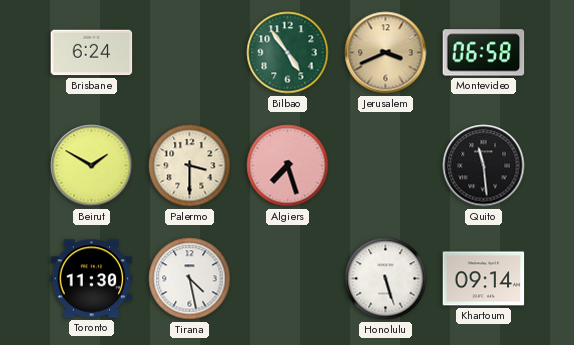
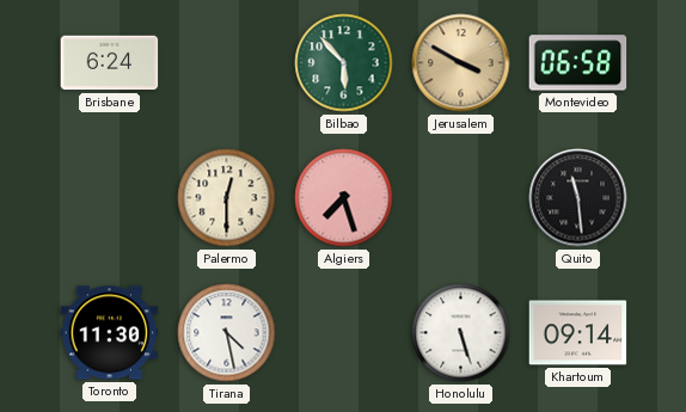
Bilbao: 4:54 -> 5:53
Jerusalem: 3:41 -> 3:50
Beirut: 1:50 -> none
Palermo: 3:30 -> 12:30
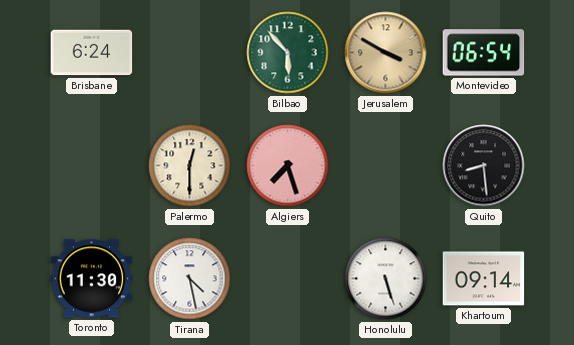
Montevideo: 06:58 -> 06:54
Quito: 11:29 -> 8:29
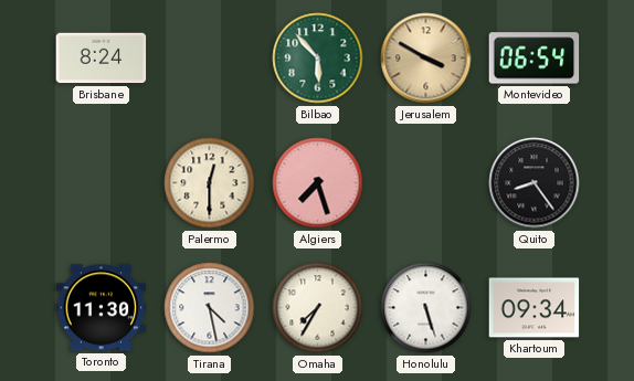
Brisbane: 6:24 -> 8:24
Quito: 8:29 -> 8:24
Omaha: none -> 7:35
Khartoum: 09:14 -> 09:34
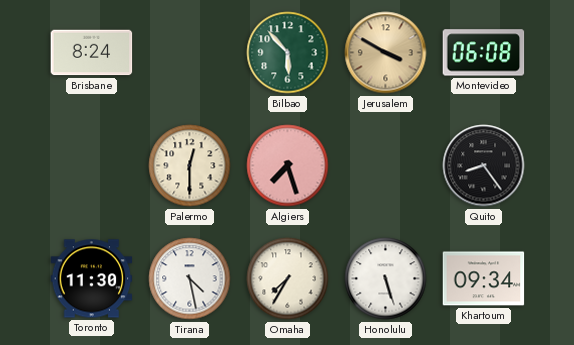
Montevideo: 06:54 -> 06:08
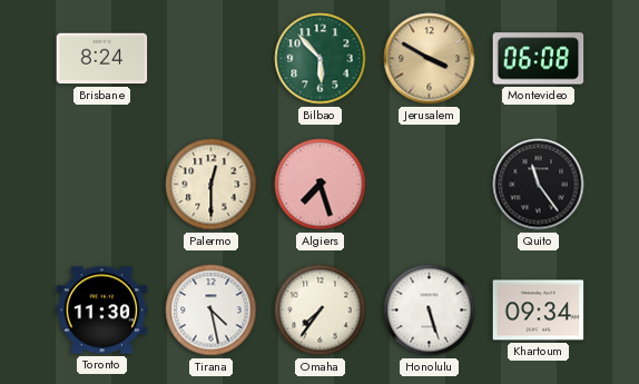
Quito: 8:24 -> 11:24
Omaha: 7:35 -> 7:36
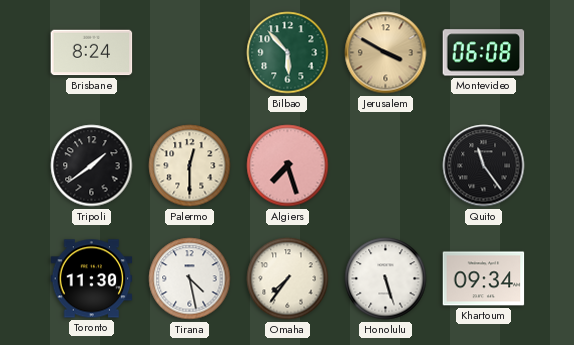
Tripoli: none -> 1:39
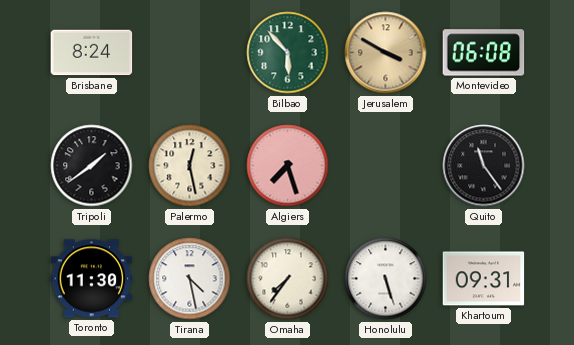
Palermo: 12:30 -> 12:28
Khartoum: 09:34 -> 09:31
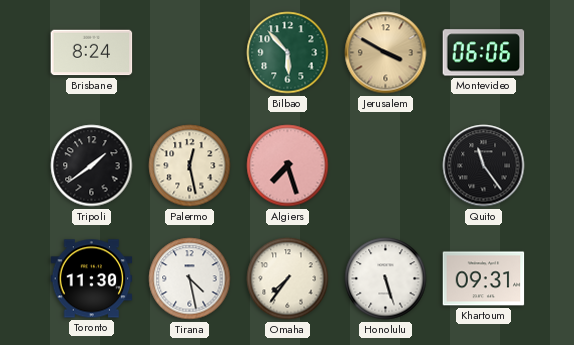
Montevideo: 06:08 -> 06:06
